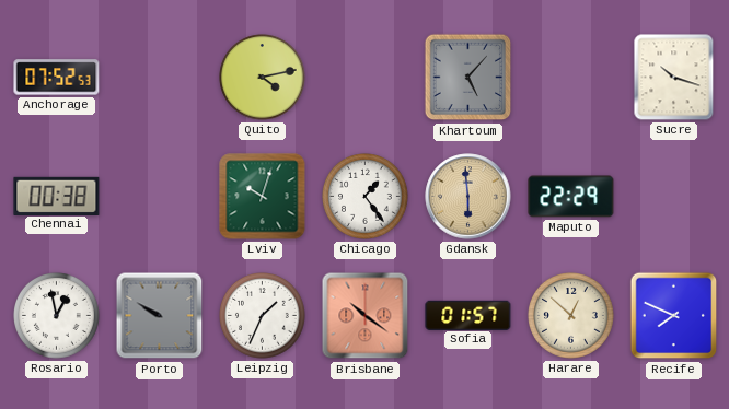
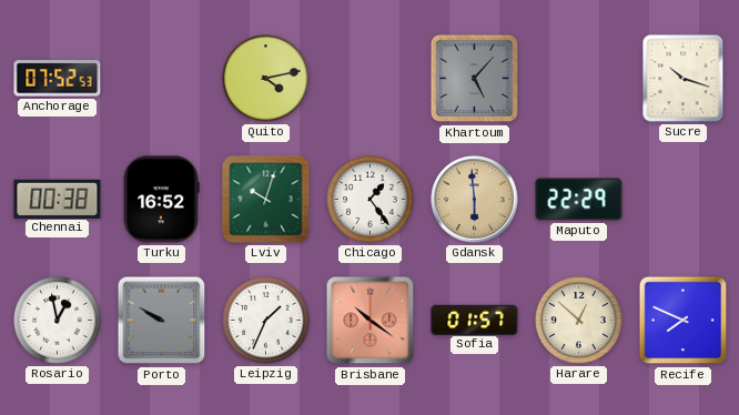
Turku: none -> 16:52
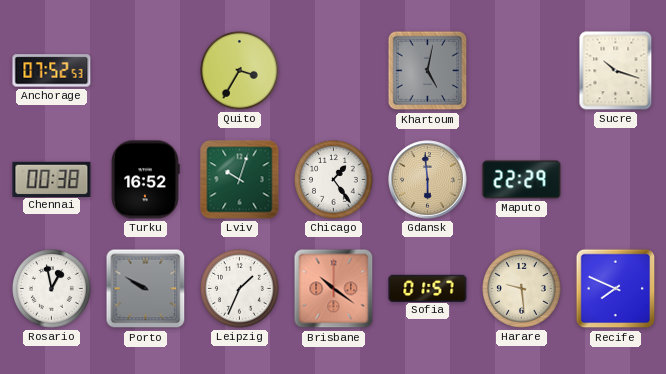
Quito: 4:13 -> 3:35
Khartoum: 5:07 -> 5:02
Harare: 12:52 -> 9:29
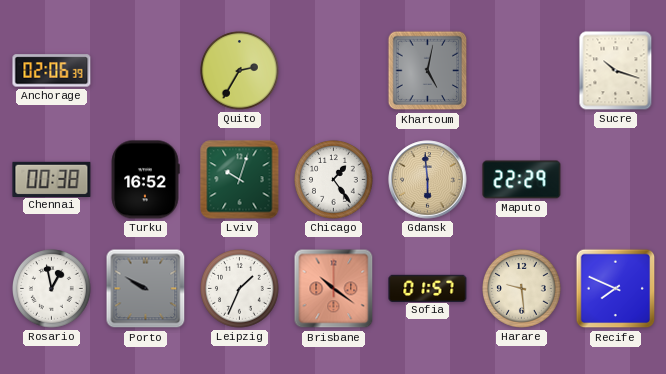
Anchorage: 07:52 -> 02:06
Quito: 3:35 -> 2:35
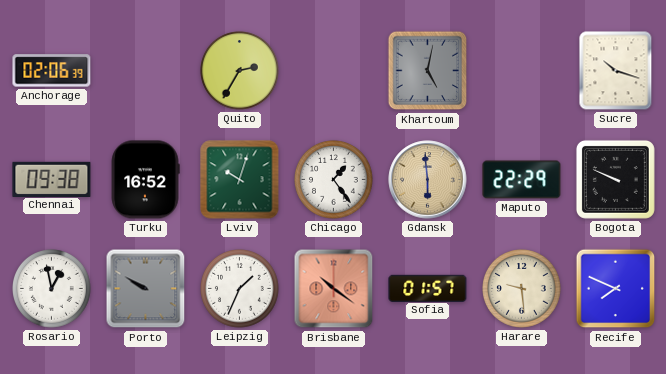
Chennai: 00:38 -> 09:38
Bogota: none -> 9:49
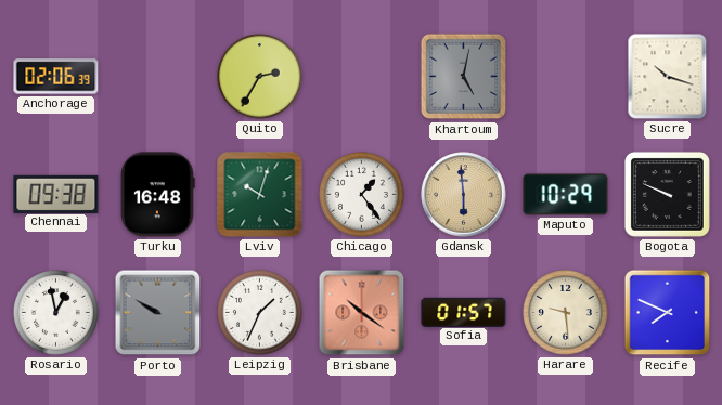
Turku: 16:52 -> 16:48
Maputo: 22:29 -> 10:29
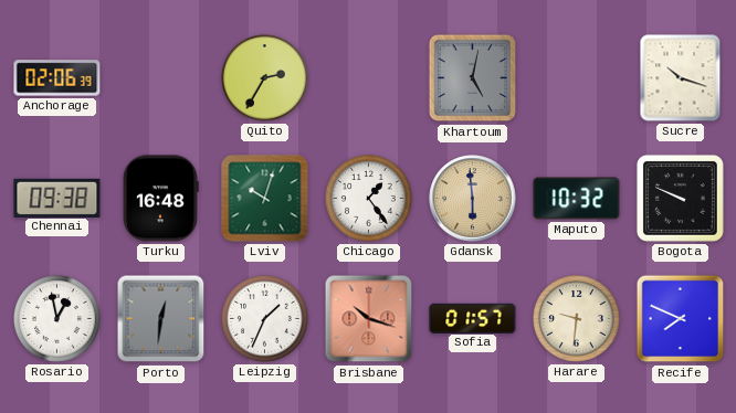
Maputo: 10:29 -> 10:32
Porto: 9:50 -> 12:31
Brisbane: 10:21 -> 10:18
Harare: 9:29 -> 9:31
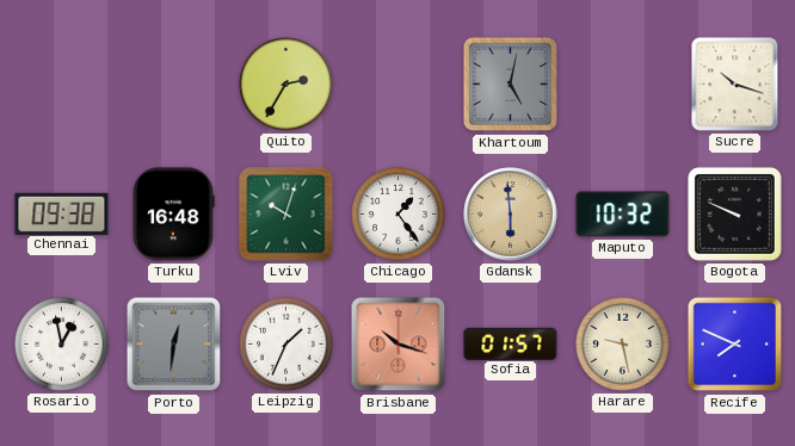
Anchorage: 02:06 -> none
Harare: 9:31 -> 9:28
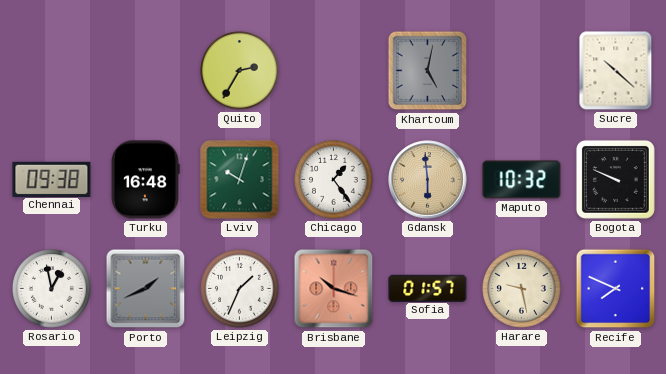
Sucre: 10:18 -> 10:22
Porto: 12:31 -> 1:41
